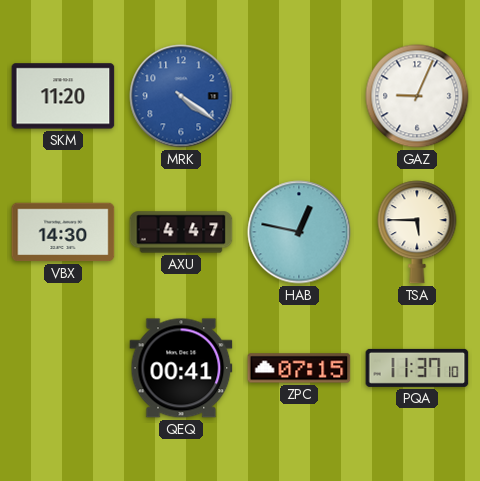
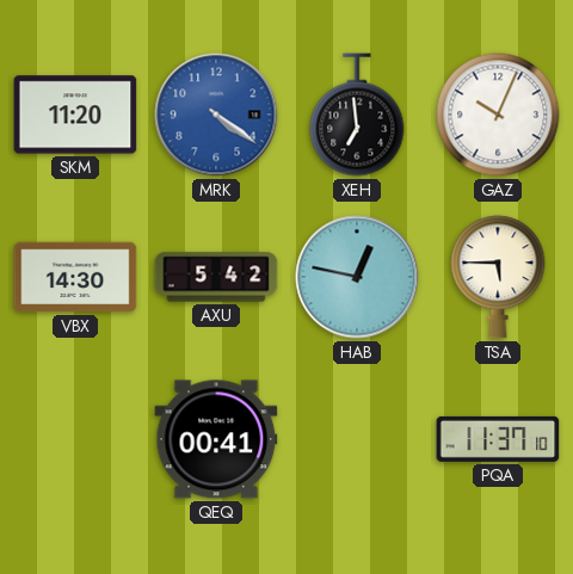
XEH: none -> 6:59
GAZ: 9:04 -> 10:04
AXU: 4:47 -> 5:42
ZPC: 07:15 -> none
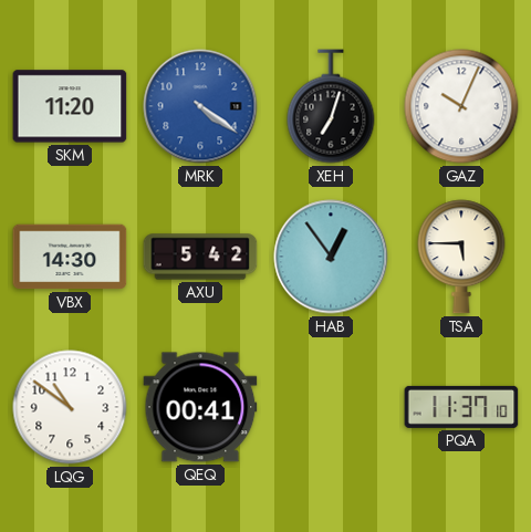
XEH: 6:59 -> 7:03
HAB: 12:47 -> 12:54
LQG: none -> 10:51
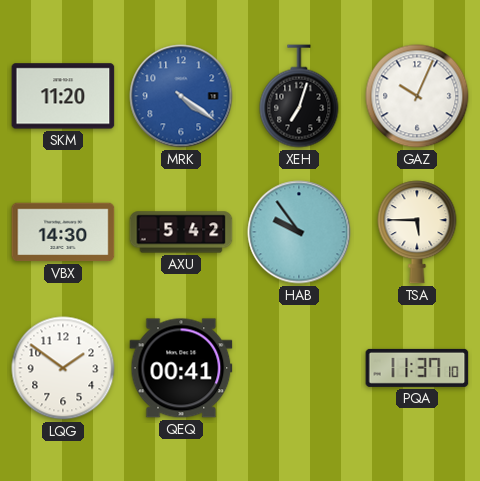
HAB: 12:54 -> 9:54
LQG: 10:51 -> 1:51
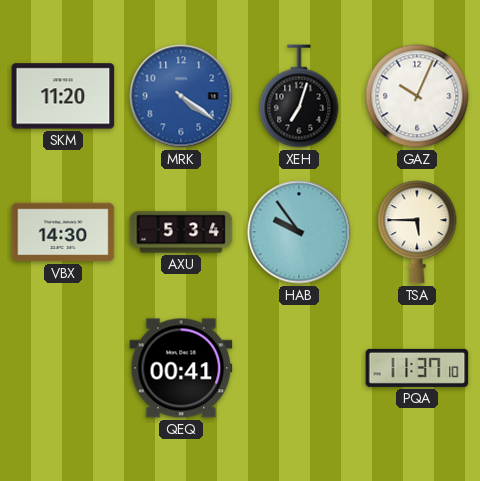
AXU: 5:42 -> 5:34
LQG: 1:51 -> none
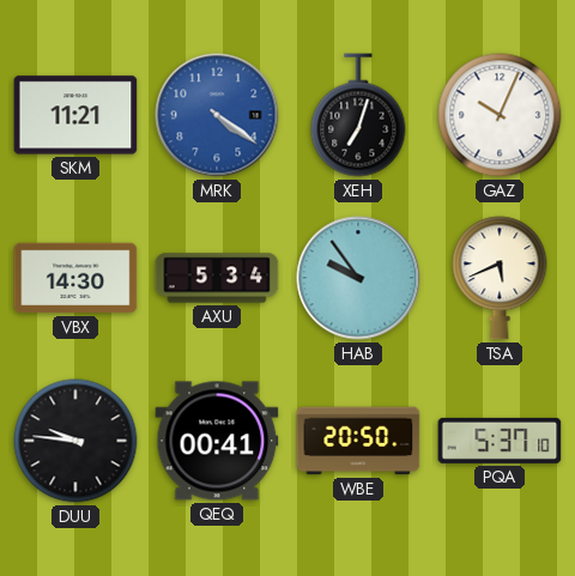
SKM: 11:20 -> 11:21
TSA: 5:45 -> 5:41
DUU: none -> 9:46
WBE: none -> 20:50
PQA: 11:37 -> 5:37
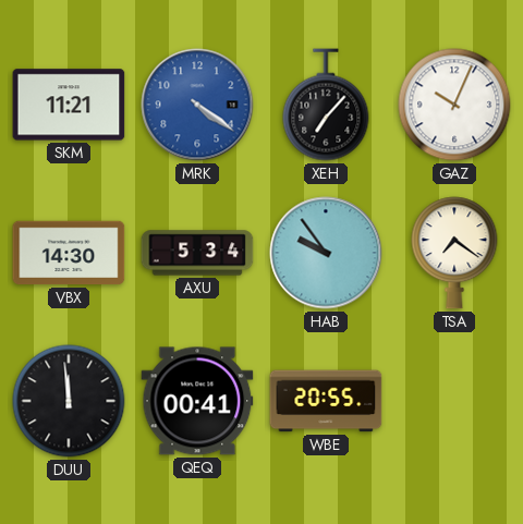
XEH: 7:03 -> 7:07
TSA: 5:41 -> 7:21
DUU: 9:46 -> 11:59
WBE: 20:50 -> 20:55
PQA: 5:37 -> none
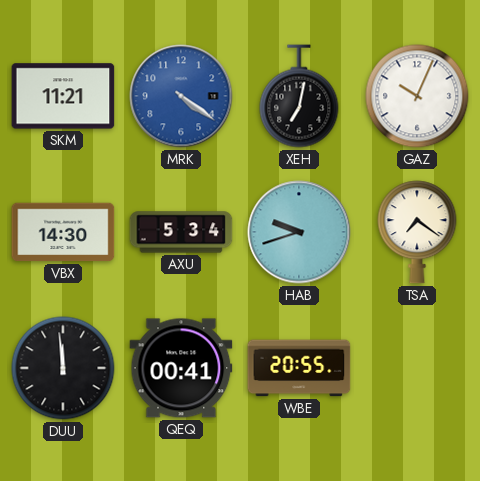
XEH: 7:07 -> 7:02
HAB: 9:54 -> 9:42
